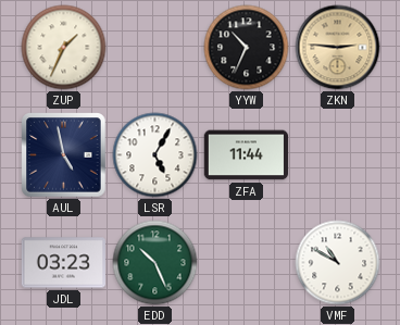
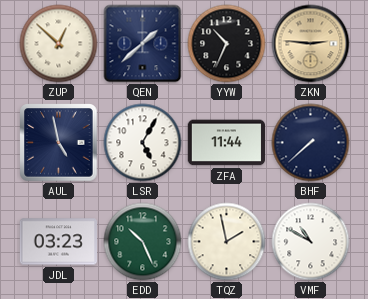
ZUP: 1:34 -> 12:52
QEN: none -> 1:38
BHF: none -> 7:38
TQZ: none -> 1:58
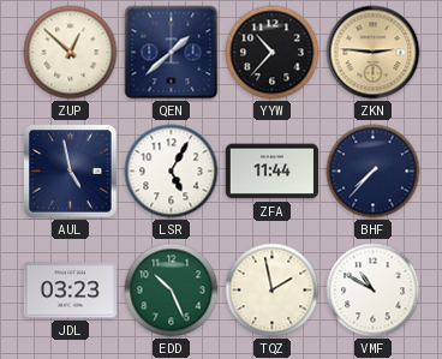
YYW: 10:34 -> 10:37
BHF: 7:38 -> 7:37
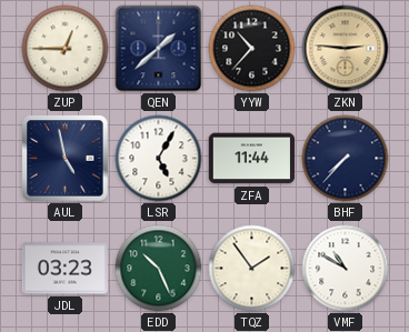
ZUP: 12:52 -> 12:45
TQZ: 1:58 -> 1:54
